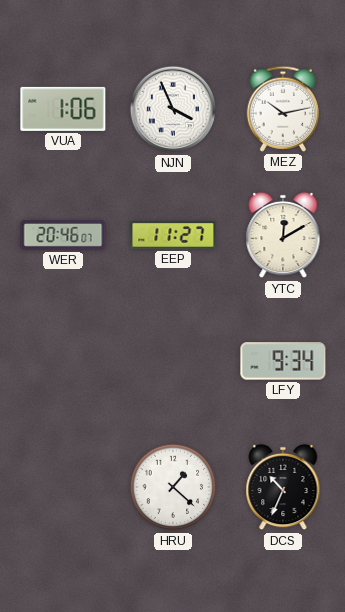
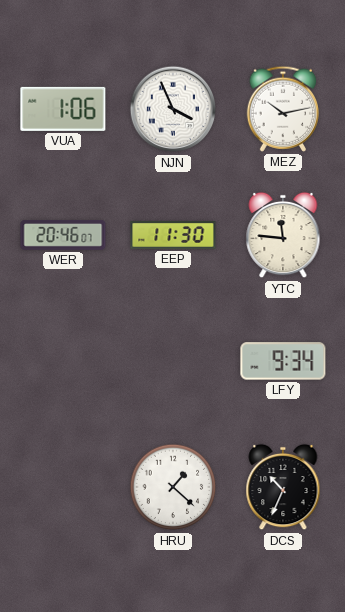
EEP: 11:27 -> 11:30
YTC: 12:10 -> 11:46
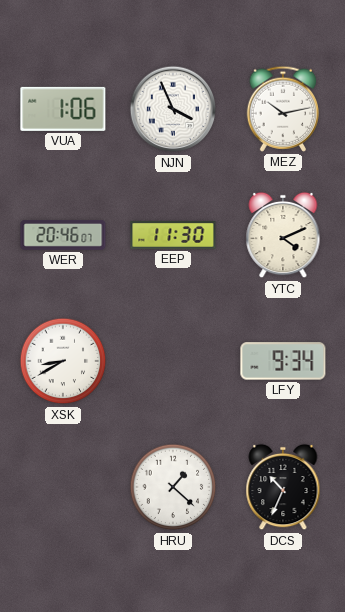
YTC: 11:46 -> 4:11
XSK: none -> 8:40
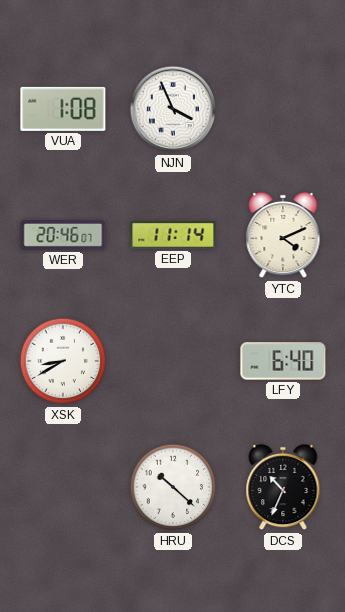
VUA: 1:06 -> 1:08
MEZ: 10:13 -> none
EEP: 11:30 -> 11:14
LFY: 9:34 -> 6:40
HRU: 1:22 -> 10:22
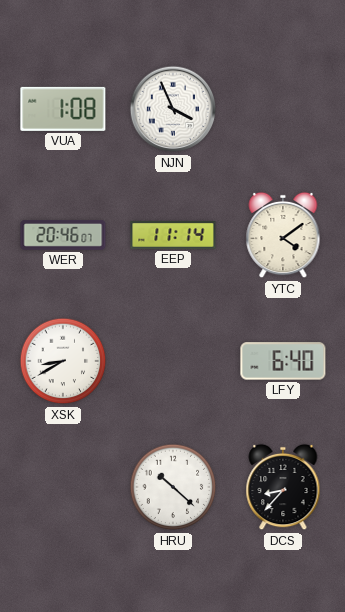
YTC: 4:11 -> 4:09
DCS: 10:34 -> 8:37
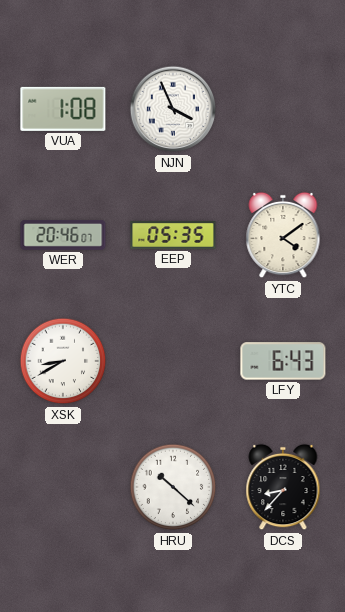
EEP: 11:14 -> 05:35
LFY: 6:40 -> 6:43
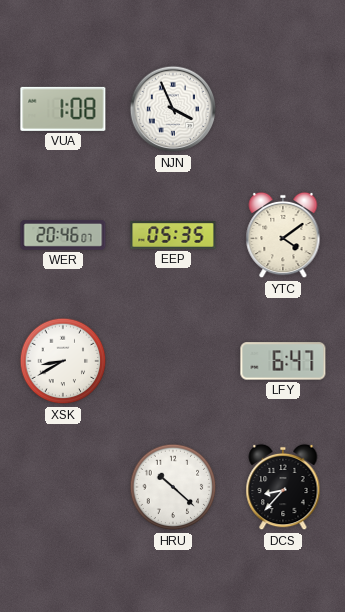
LFY: 6:43 -> 6:47
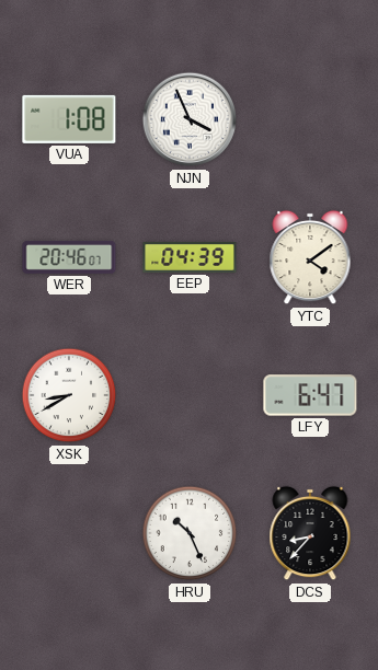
EEP: 05:35 -> 04:39
HRU: 10:22 -> 10:26
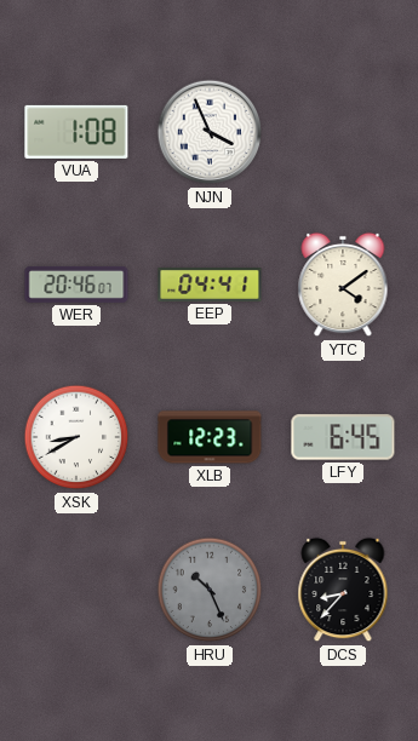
EEP: 04:39 -> 04:41
XLB: none -> 12:23
LFY: 6:47 -> 6:45
HRU dial: white -> grey
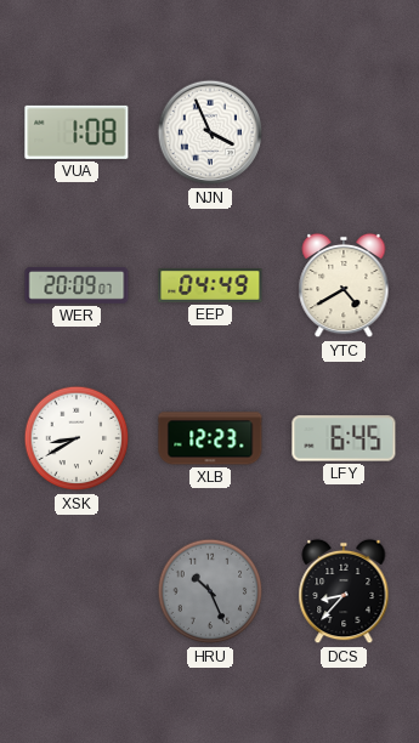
WER: 20:46 -> 20:09
EEP: 04:41 -> 04:49
YTC: 4:09 -> 4:40
